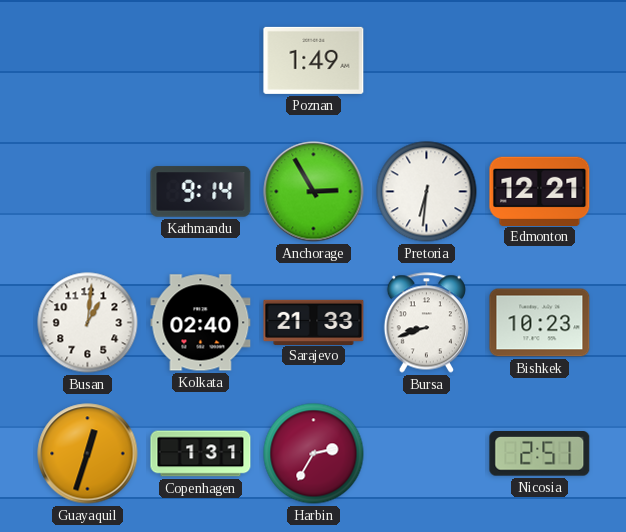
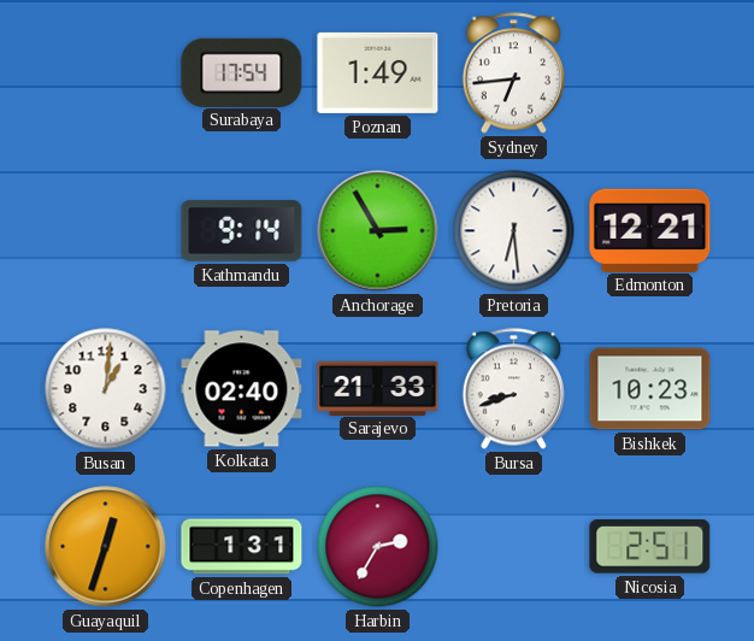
Surabaya: none -> 17:54
Sydney: none -> 6:44
Pretoria: 6:31 -> 6:29
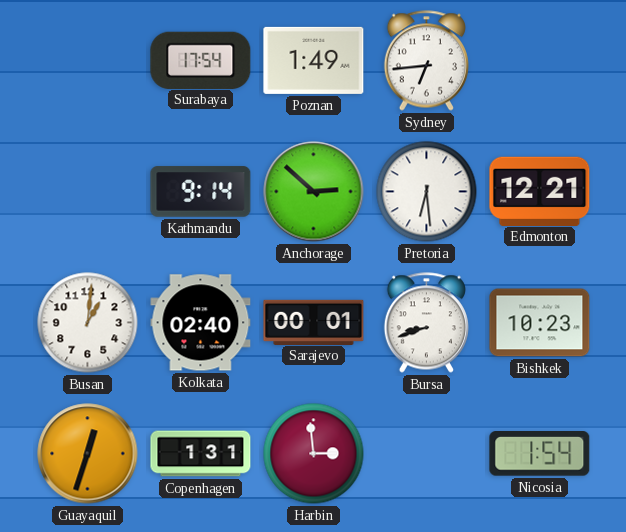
Anchorage: 2:55 -> 2:52
Sarajevo: 21:33 -> 00:01
Harbin: 2:35 -> 2:59
Nicosia: 2:51 -> 1:54
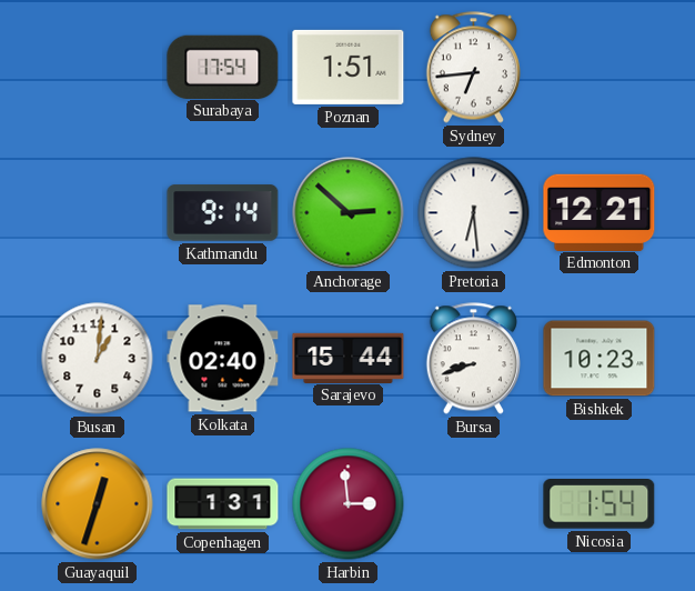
Poznan: 1:49 -> 1:51
Sarajevo: 00:01 -> 15:44
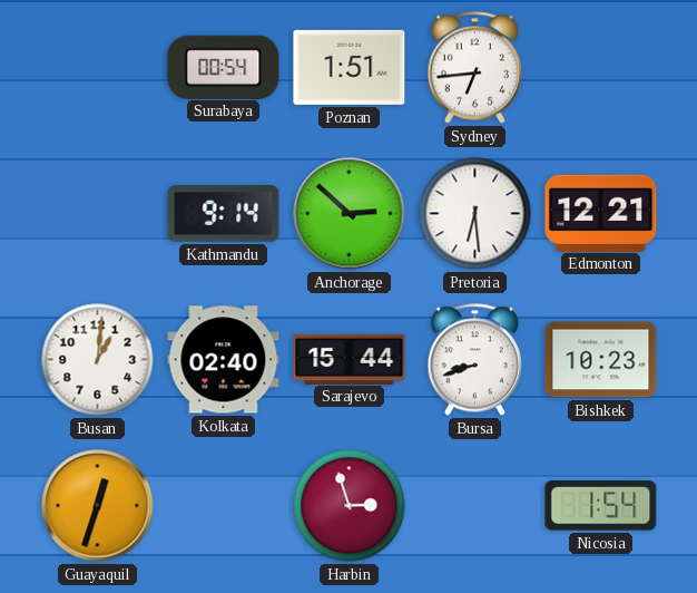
Surabaya: 17:54 -> 00:54
Copenhagen: 1:31 -> none
Harbin: 2:59 -> 2:57
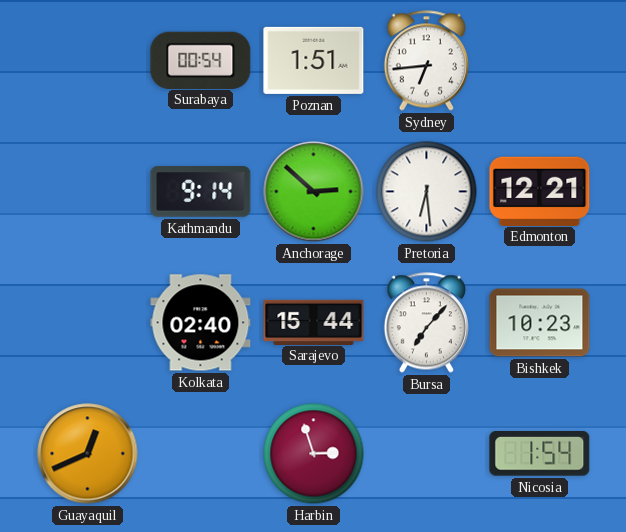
Busan: 1:01 -> none
Bursa: 8:42 -> 7:07
Guayaquil: 12:33 -> 12:41
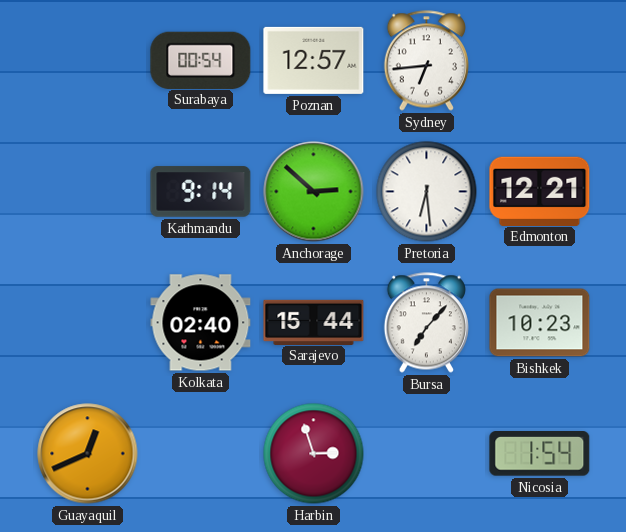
Poznan: 1:51 -> 12:57
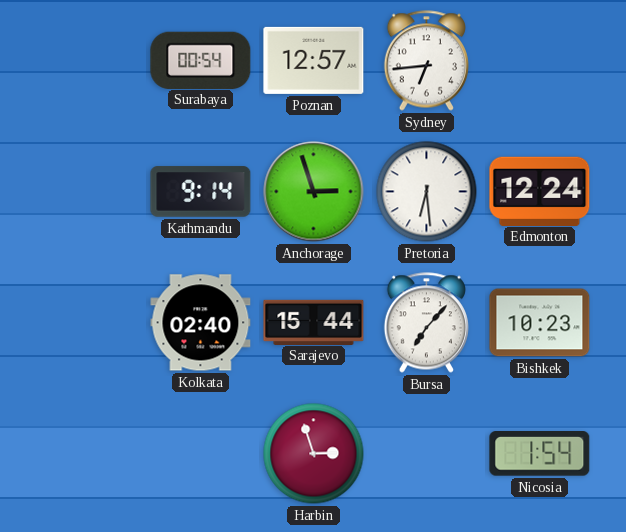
Anchorage: 2:52 -> 2:57
Edmonton: 12:21 -> 12:24
Guayaquil: 12:41 -> none
